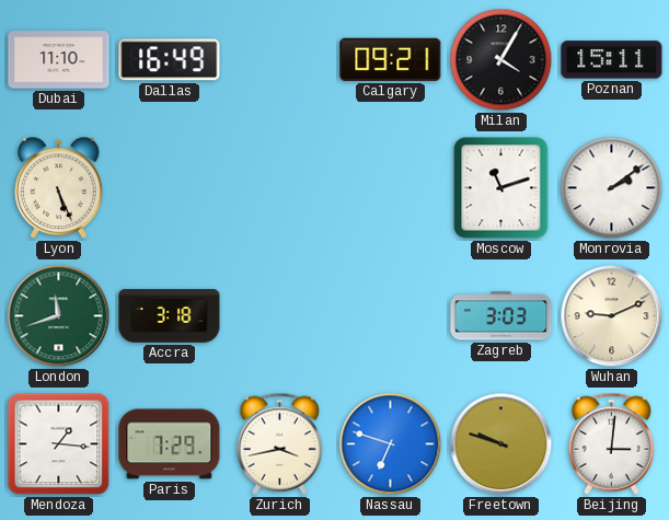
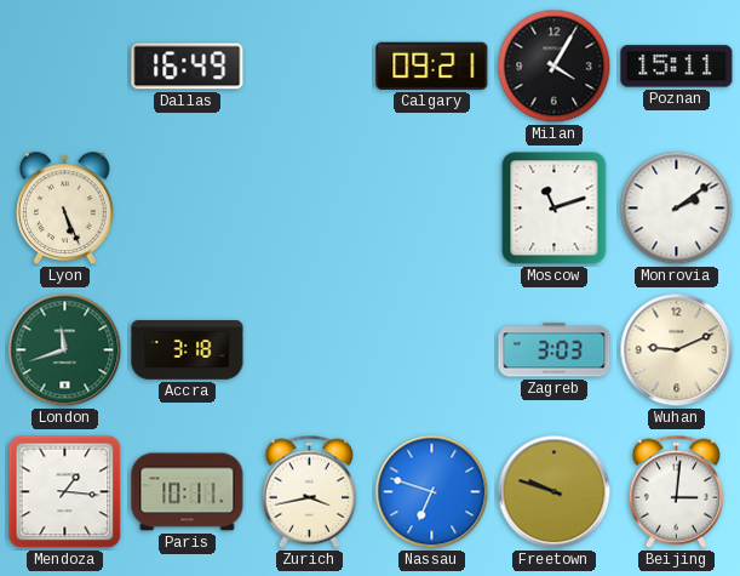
Dubai: 11:10 -> none
Paris: 7:29 -> 10:11
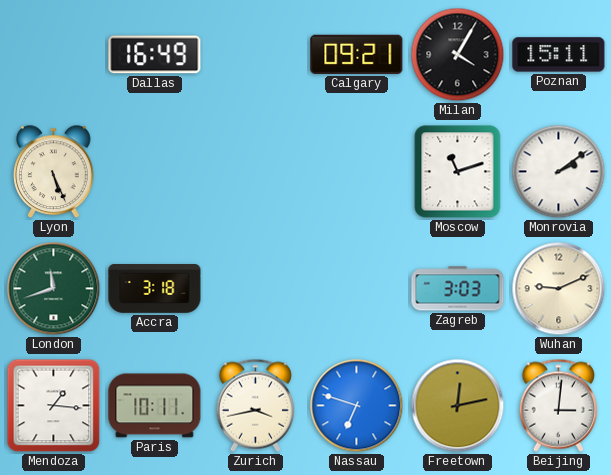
Freetown: 9:48 -> 12:13
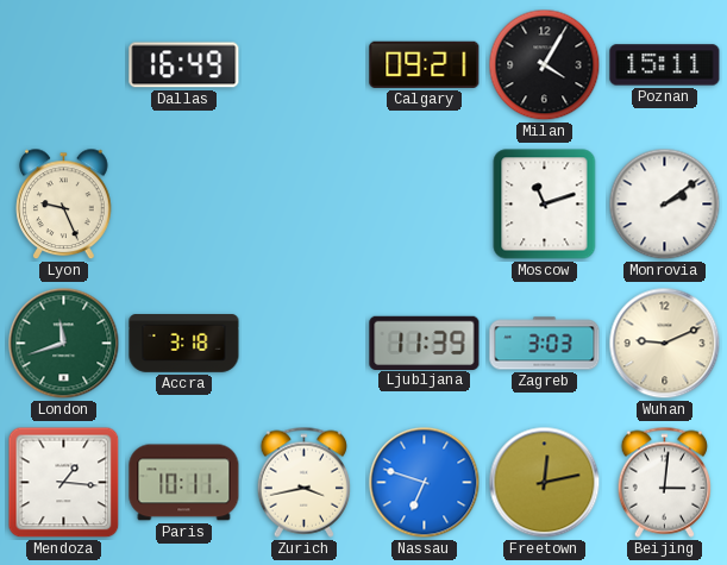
Lyon: 5:26 -> 9:26
Ljubljana: none -> 11:39
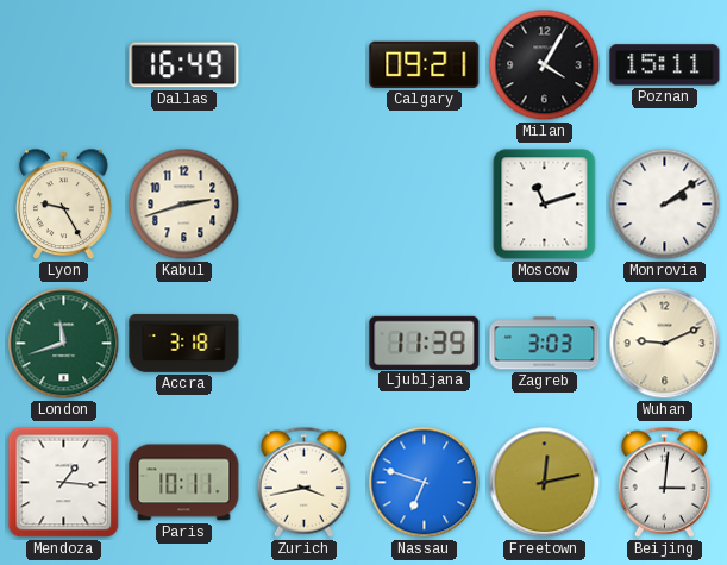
Lyon: 9:26 -> 9:25
Kabul: none -> 2:42
